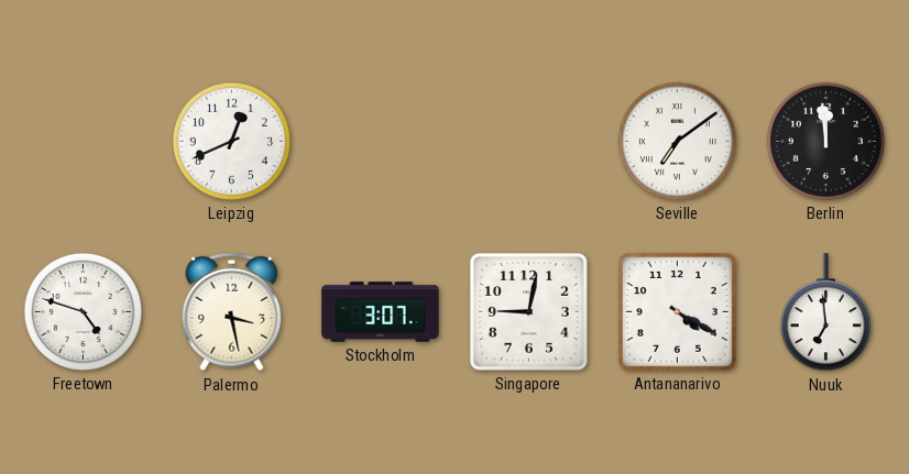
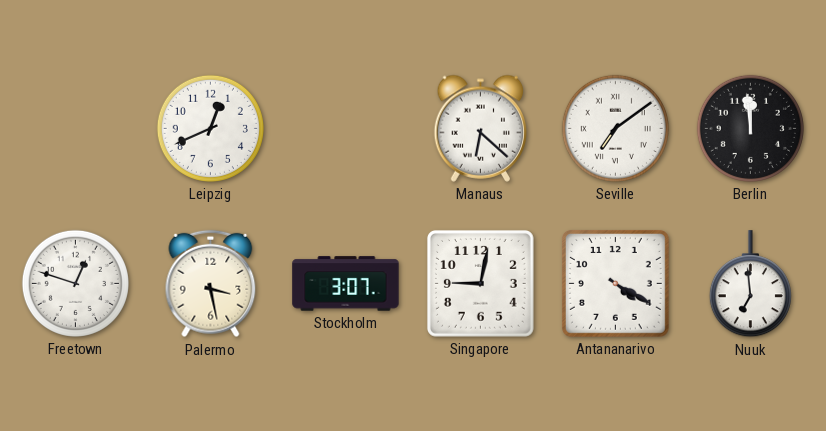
Manaus: none -> 6:22
Freetown: 4:48 -> 12:48
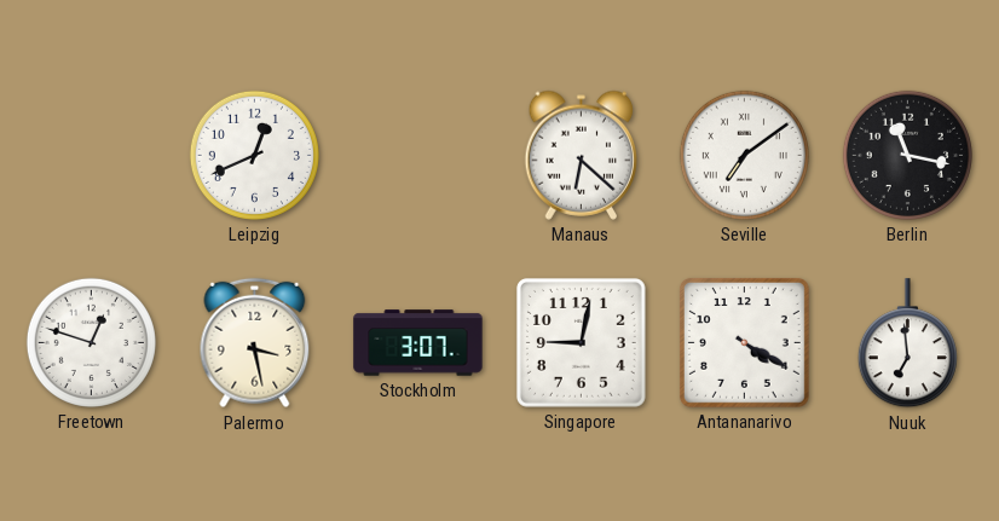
Berlin: 11:59 -> 11:17
